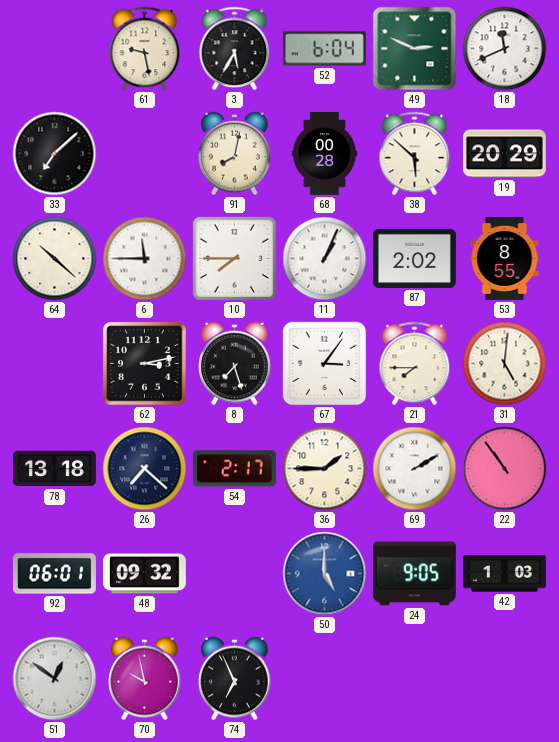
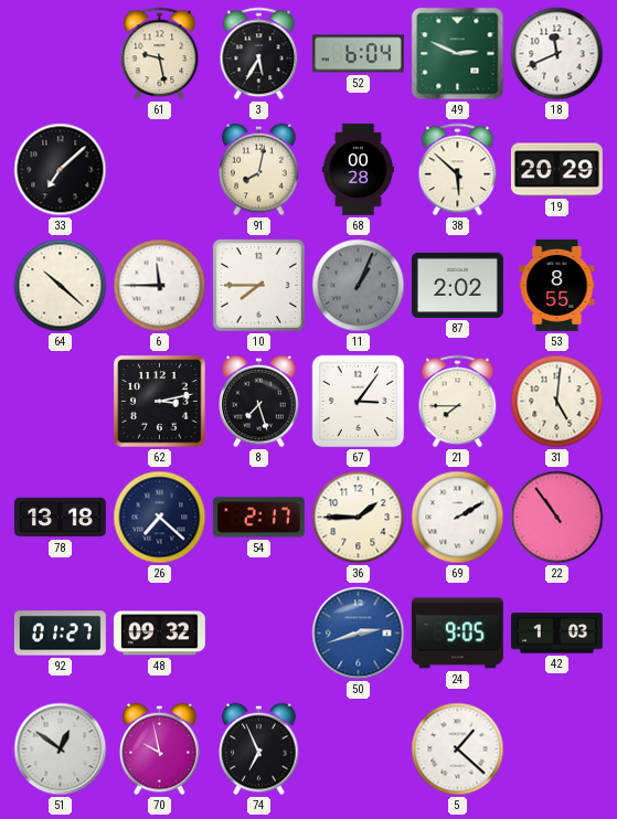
11 dial: white -> grey
92: 06:01 -> 01:27
50: 5:00 -> 2:42
5: none -> 1:22
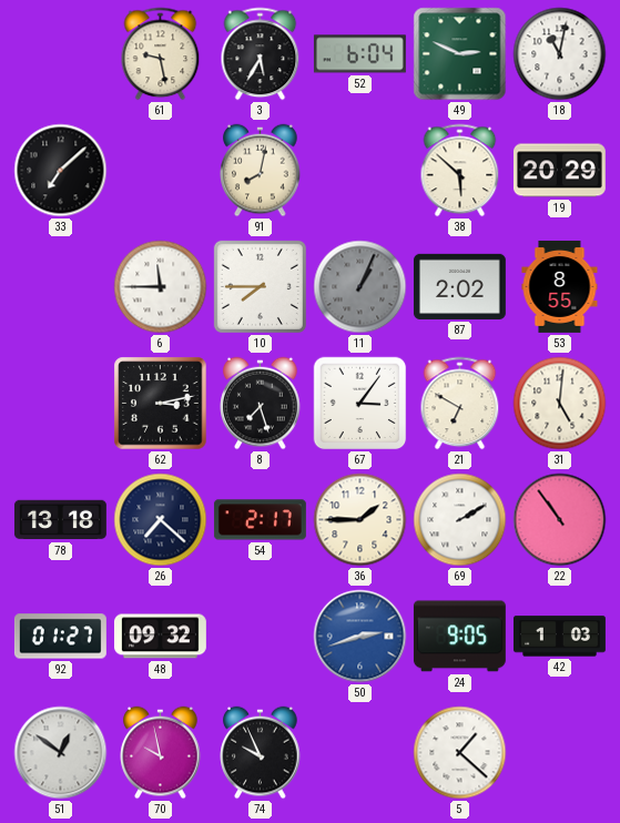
18: 11:41 -> 11:02
68: 00:28 -> none
64: 10:22 -> none
21: 7:45 -> 6:50
74: 6:56 -> 9:56
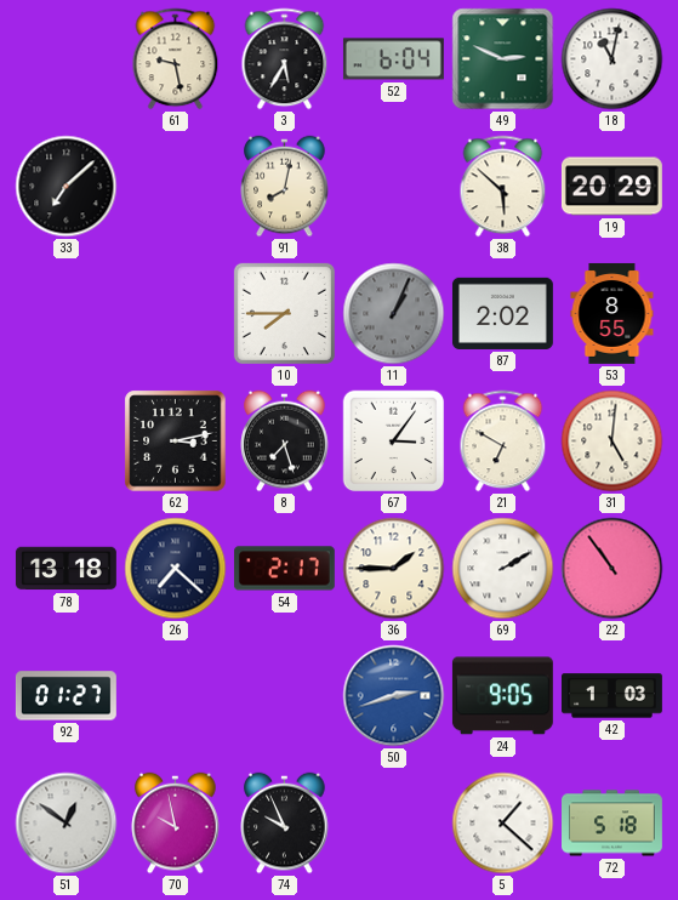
6: 11:45 -> none
48: 09:32 -> none
72: none -> 5:18
